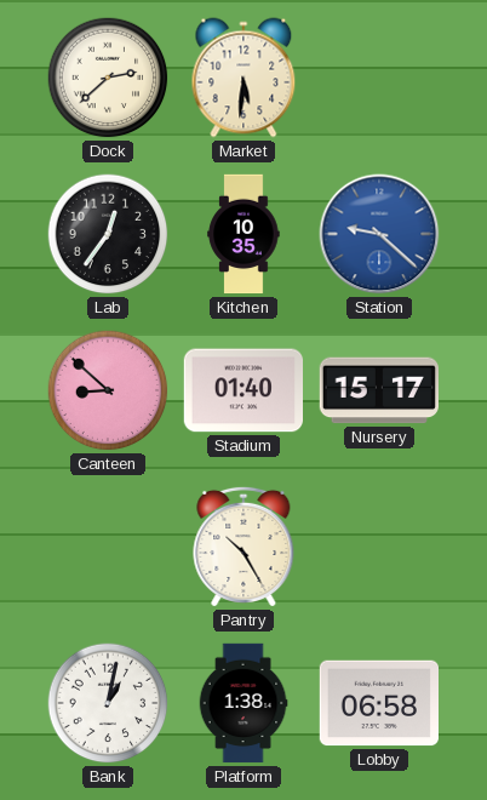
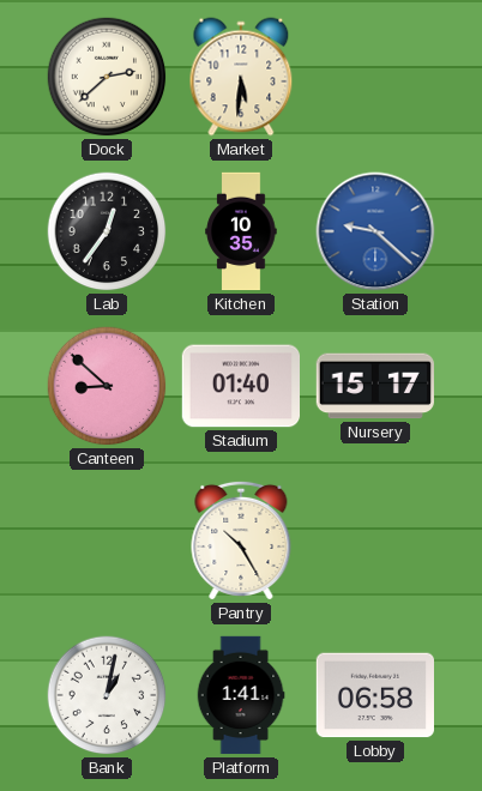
Platform: 1:38 -> 1:41
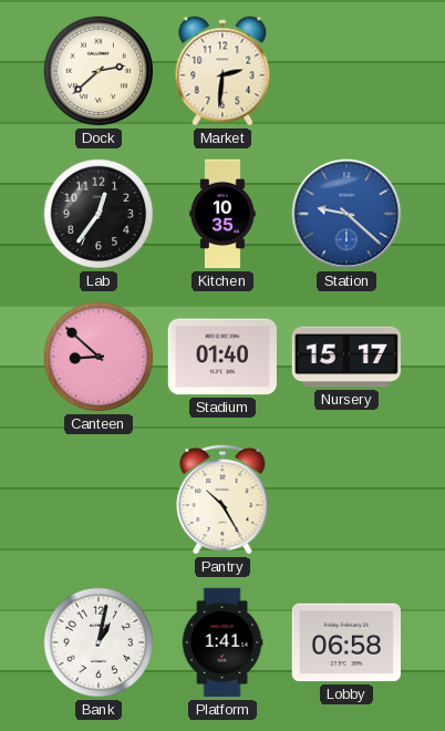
Market: 5:31 -> 2:31
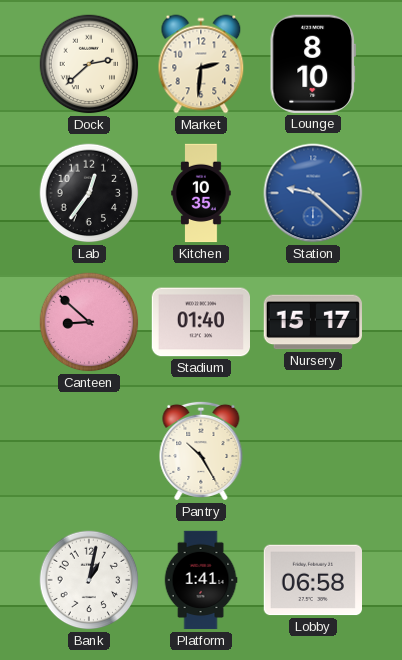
Lounge: none -> 8:10
